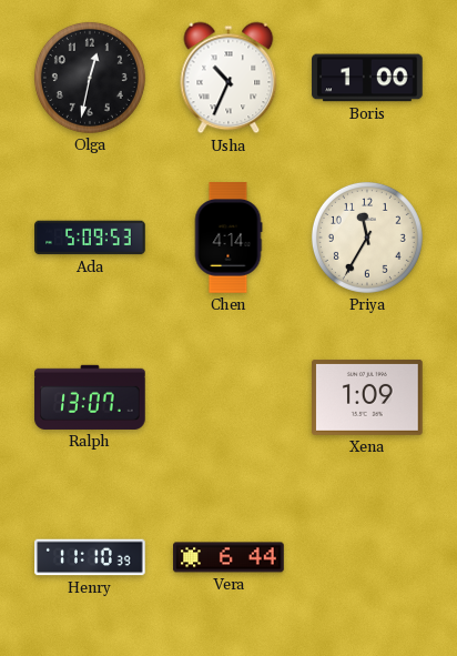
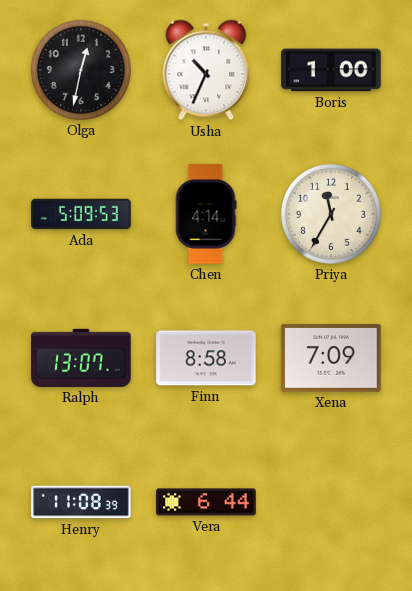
Finn: none -> 8:58
Xena: 1:09 -> 7:09
Henry: 11:10 -> 11:08
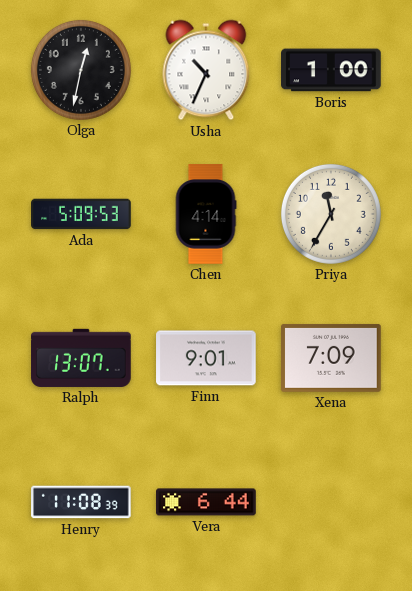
Finn: 8:58 -> 9:01
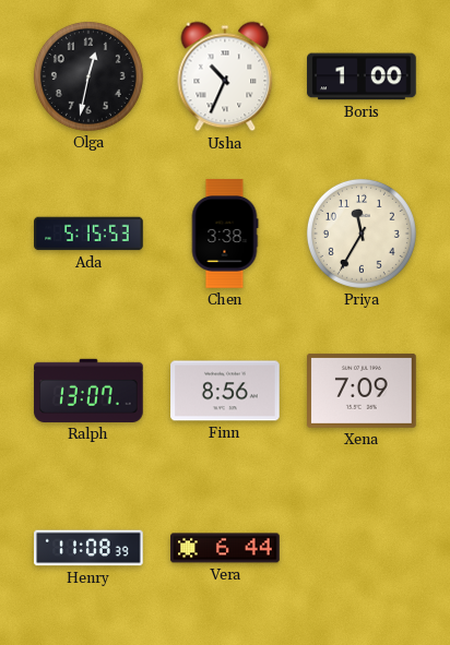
Ada: 5:09 -> 5:15
Chen: 4:14 -> 3:38
Finn: 9:01 -> 8:56
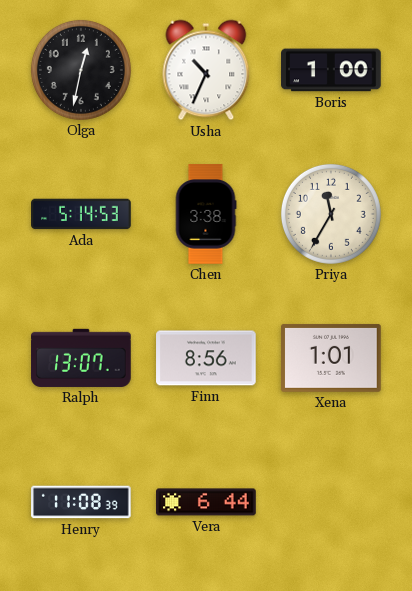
Ada: 5:15 -> 5:14
Xena: 7:09 -> 1:01
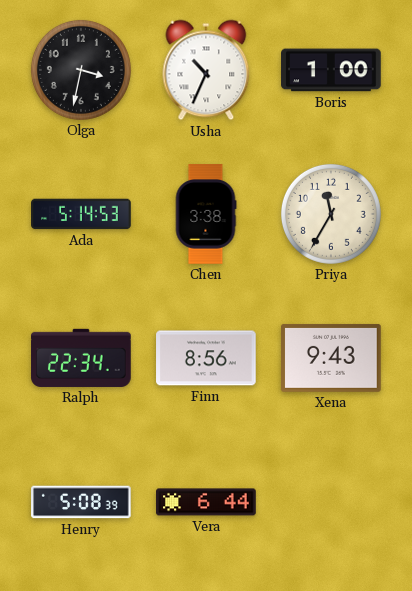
Olga: 12:32 -> 3:32
Ralph: 13:07 -> 22:34
Xena: 1:01 -> 9:43
Henry: 11:08 -> 5:08
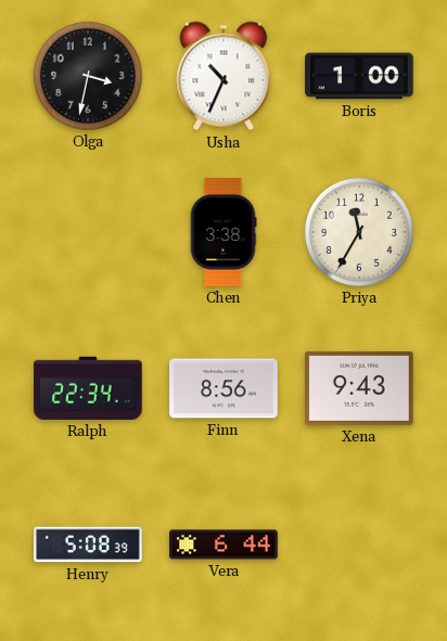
Ada: 5:14 -> none
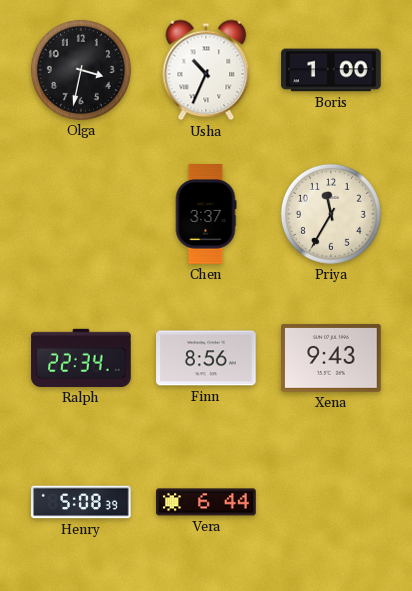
Chen: 3:38 -> 3:37
